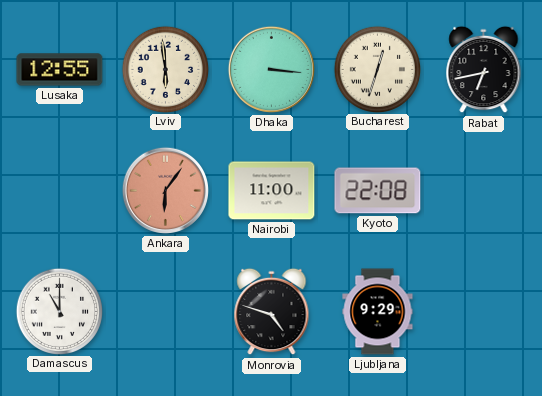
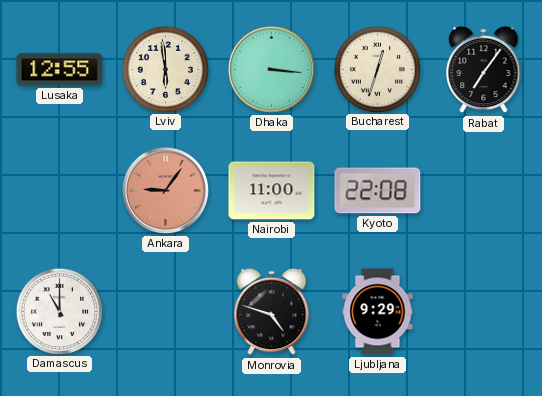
Rabat: 6:43 -> 7:06
Ankara: 6:06 -> 9:06
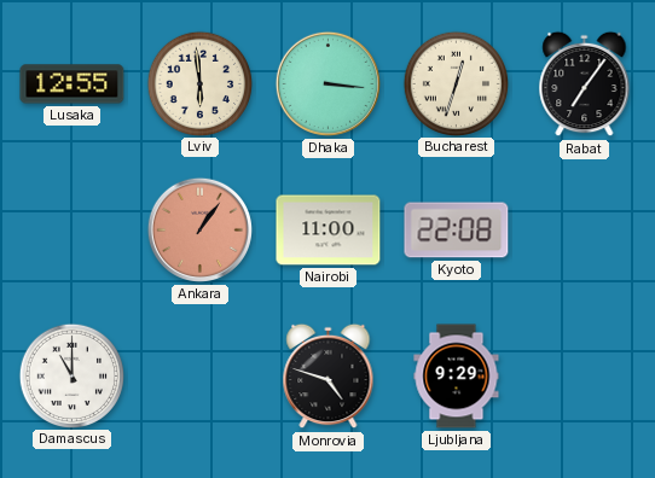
Ankara: 9:06 -> 1:06
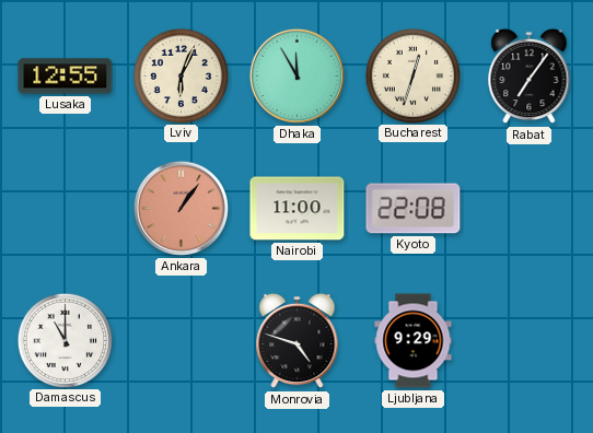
Lviv: 5:59 -> 6:04
Dhaka: 3:16 -> 11:55
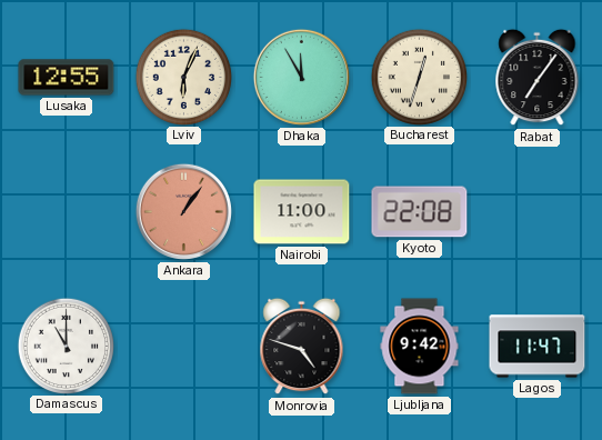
Ljubljana: 9:29 -> 9:42
Lagos: none -> 11:47
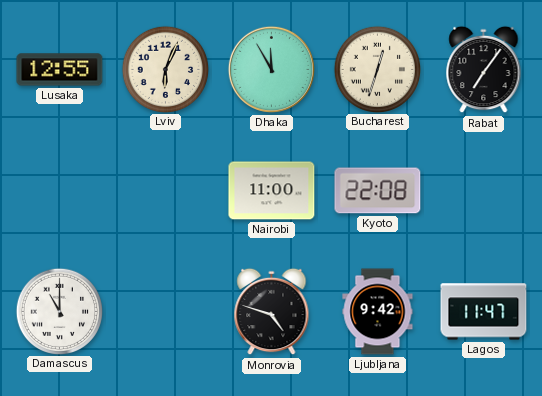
Ankara: 1:06 -> none
